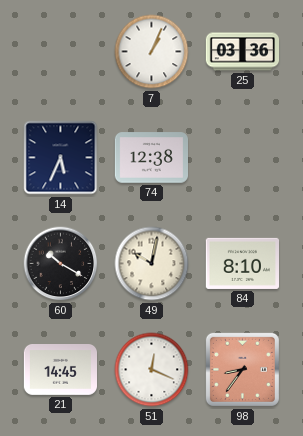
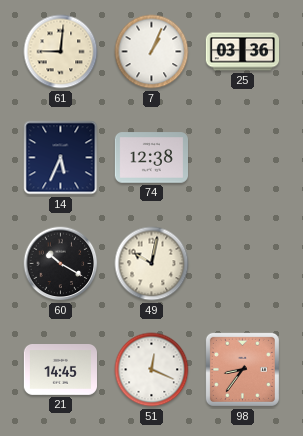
61: none -> 9:01
84: 8:10 -> none
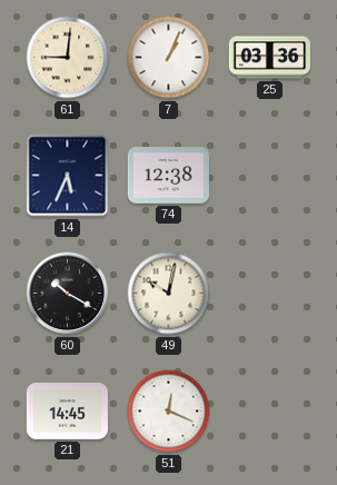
98: 8:36 -> none
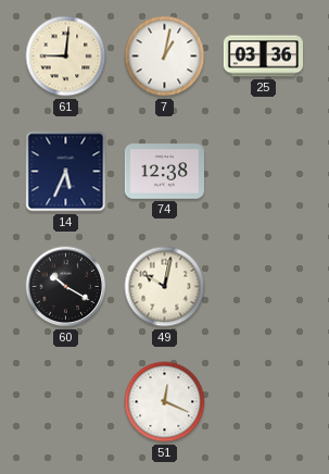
7: 1:04 -> 1:02
21: 14:45 -> none
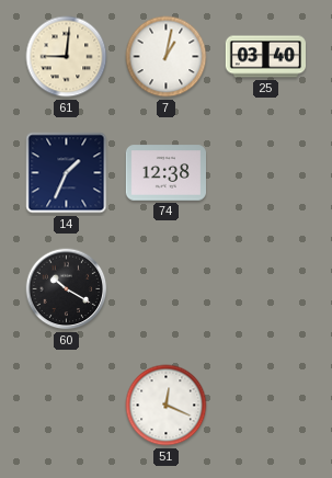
25: 03:36 -> 03:40
14: 5:34 -> 1:34
49: 10:02 -> none
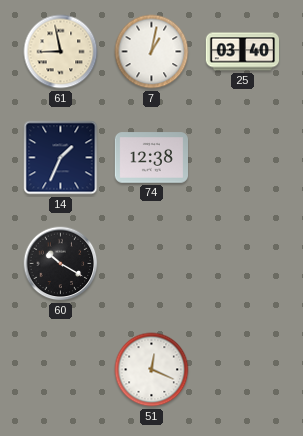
61: 9:01 -> 8:58
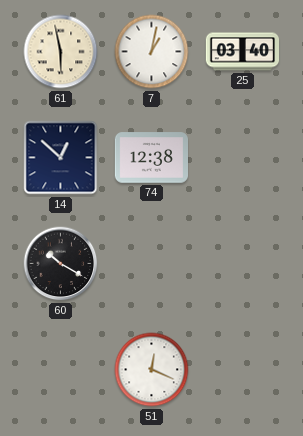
61: 8:58 -> 5:58
14: 1:34 -> 12:52
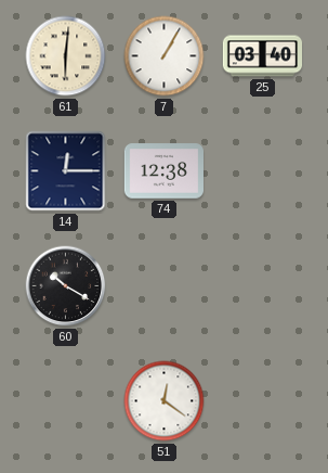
61: 5:58 -> 6:01
7: 1:02 -> 1:05
14: 12:52 -> 12:15
51: 12:19 -> 12:21
